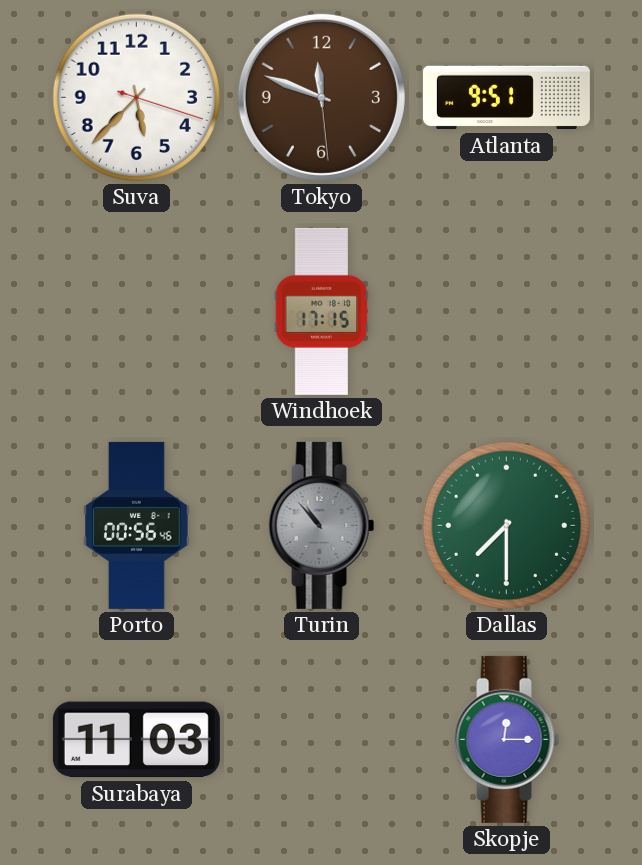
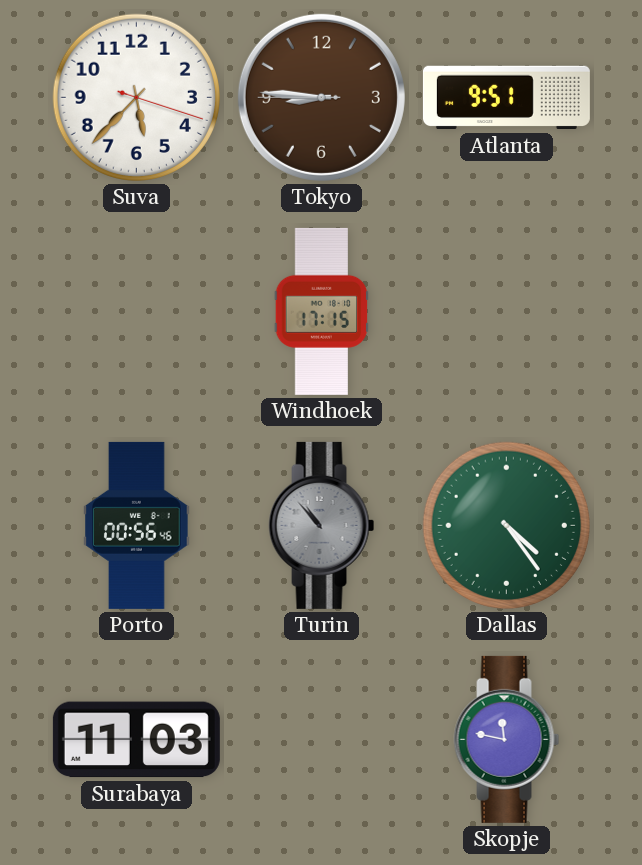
Tokyo: 11:48 -> 8:45
Dallas: 7:30 -> 4:24
Skopje: 12:15 -> 11:47
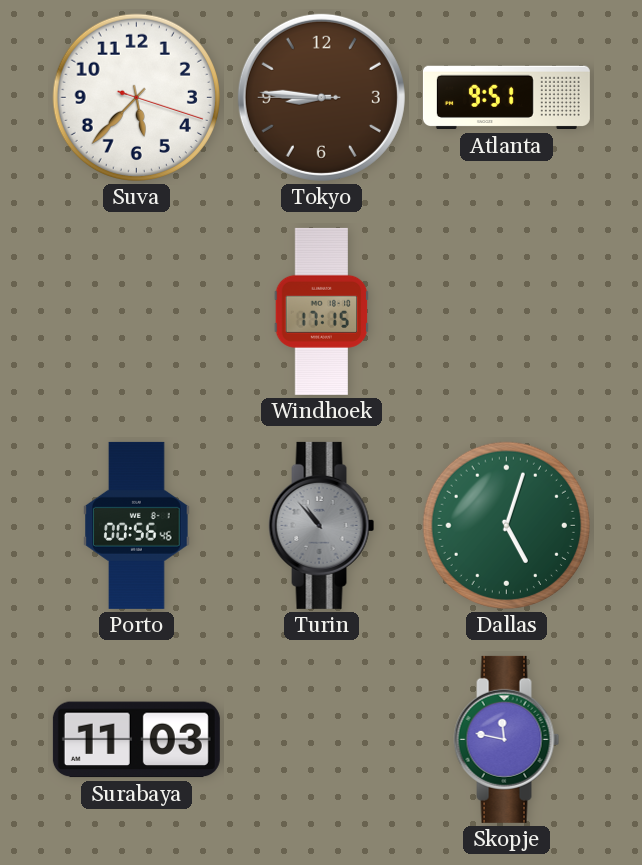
Dallas: 4:24 -> 5:03
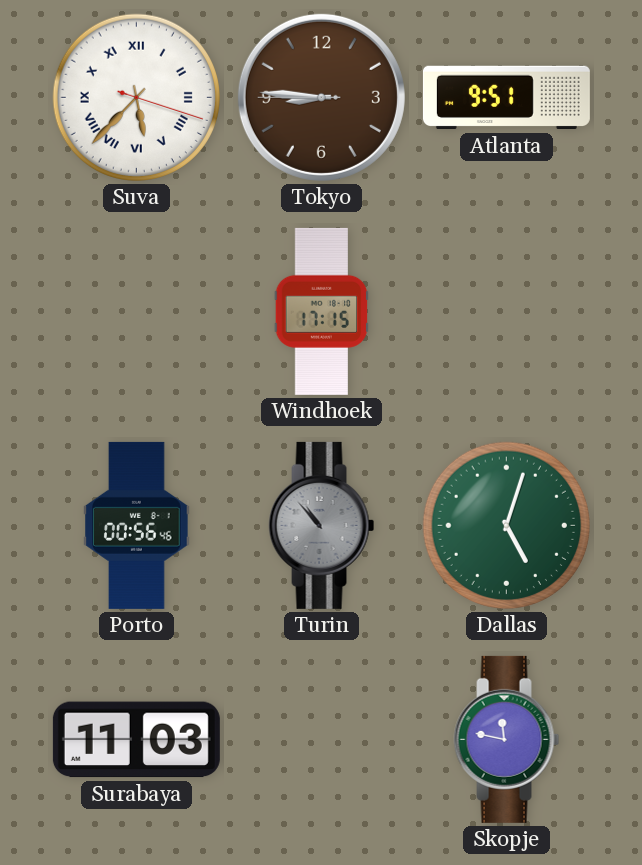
Suva numerals: Arabic -> Roman
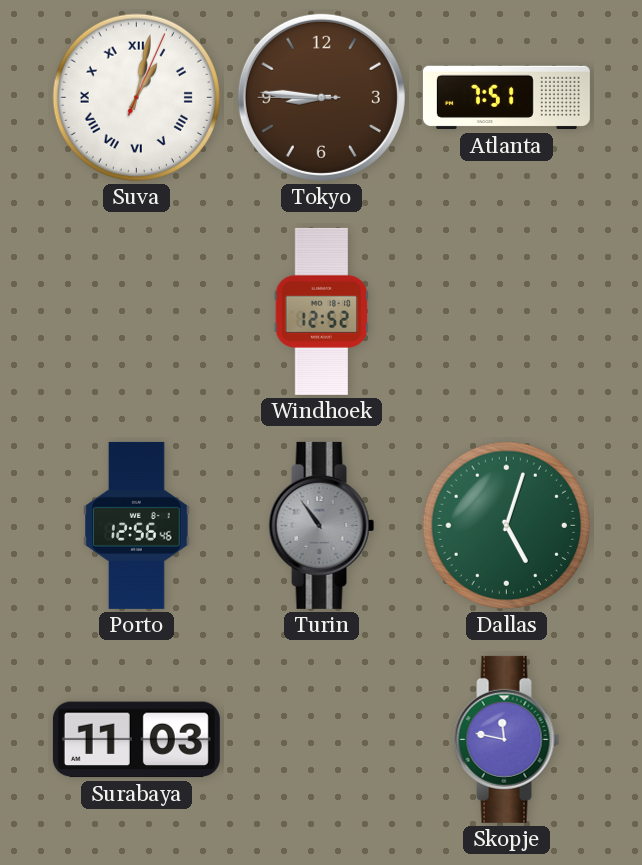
Suva: 5:37 -> 1:02
Atlanta: 9:51 -> 7:51
Windhoek: 17:15 -> 12:52
Porto: 00:56 -> 12:56
Turin: 10:53 -> 10:54
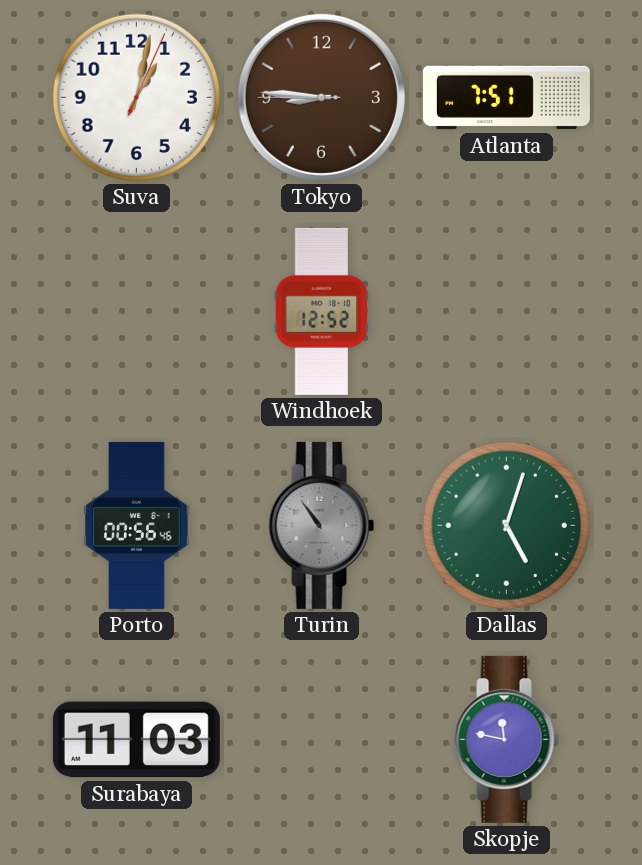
Suva numerals: Roman -> Arabic
Porto: 12:56 -> 00:56
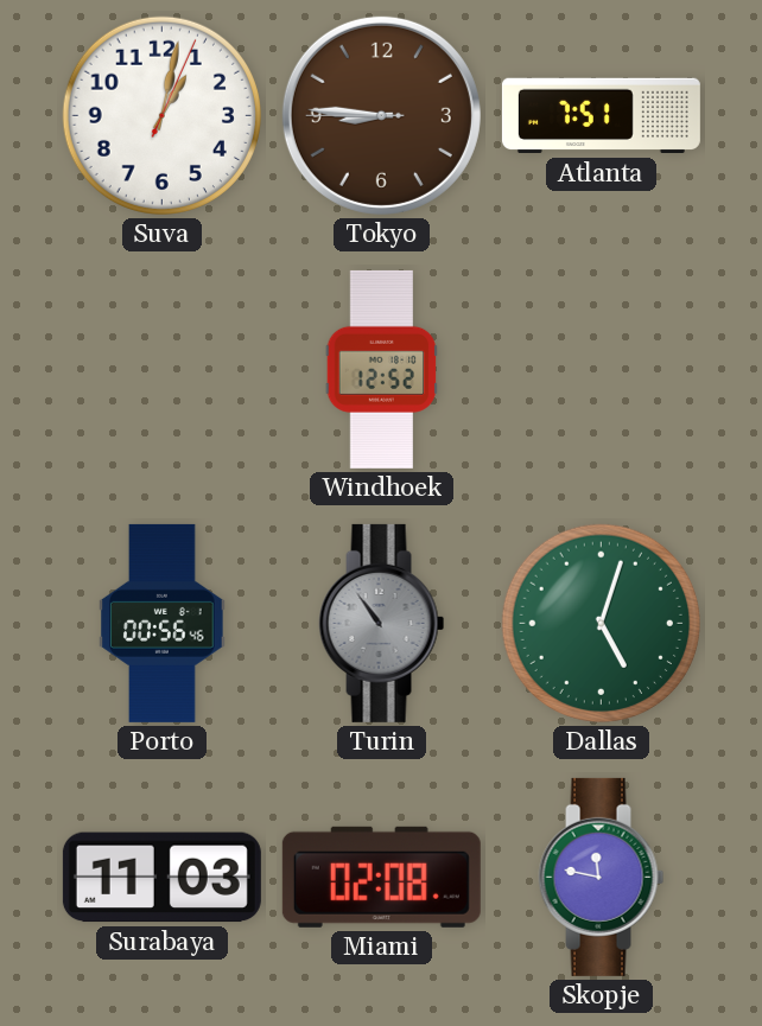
Miami: none -> 02:08
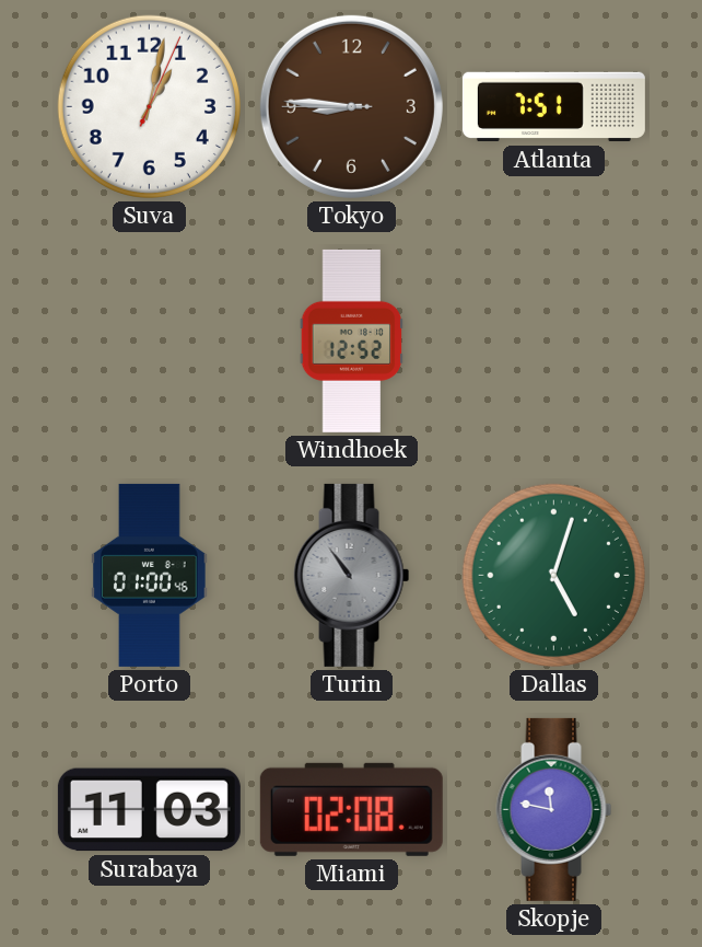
Porto: 00:56 -> 01:00
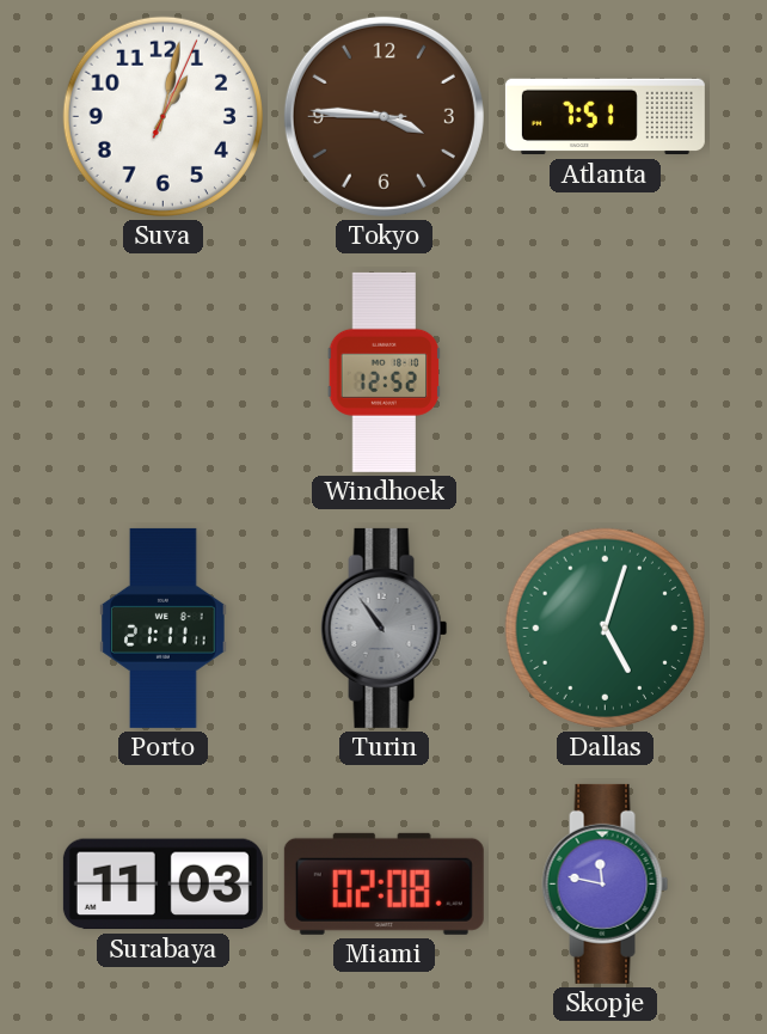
Tokyo: 8:45 -> 3:45
Porto: 01:00 -> 21:11
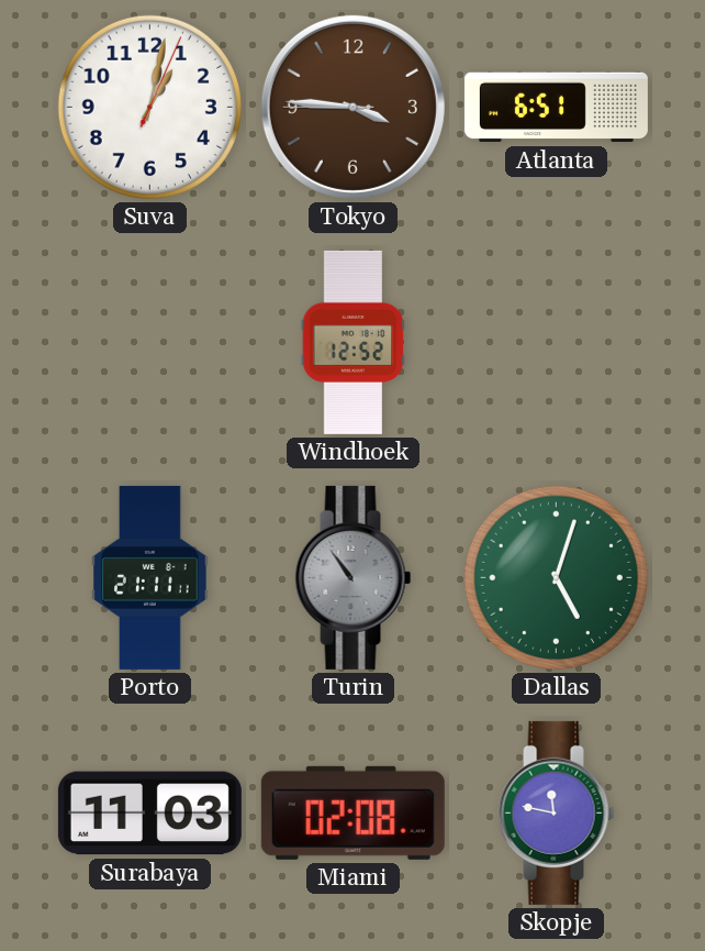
Atlanta: 7:51 -> 6:51
